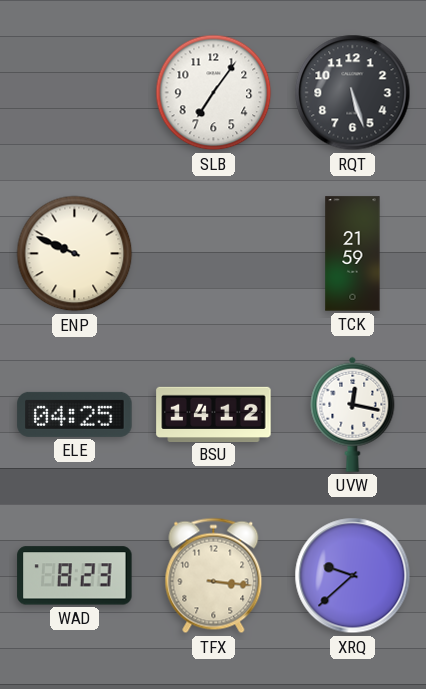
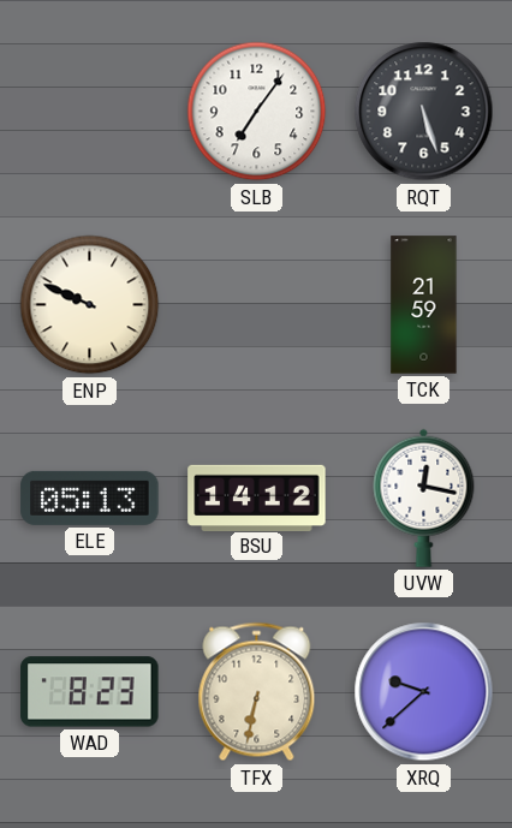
ELE: 04:25 -> 05:13
TFX: 3:16 -> 6:32
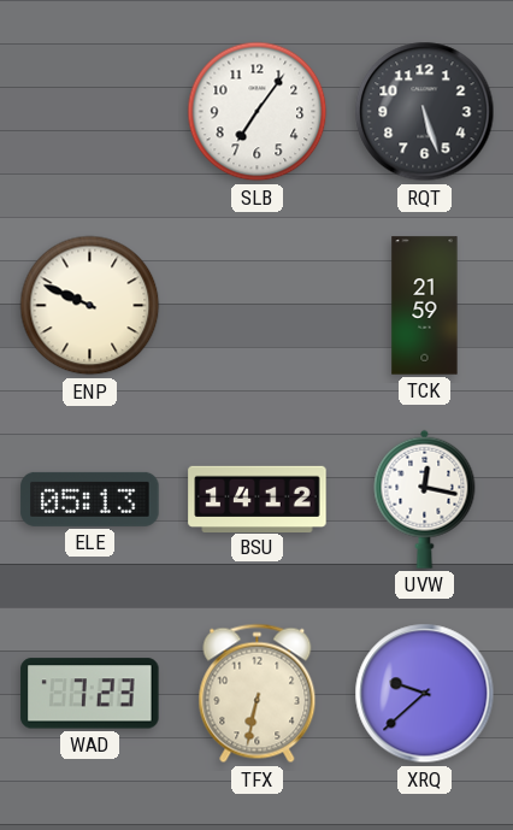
WAD: 8:23 -> 7:23
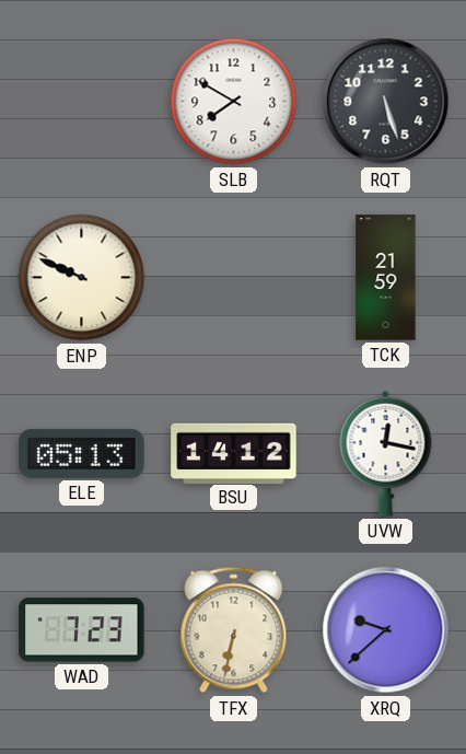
SLB: 7:06 -> 7:50
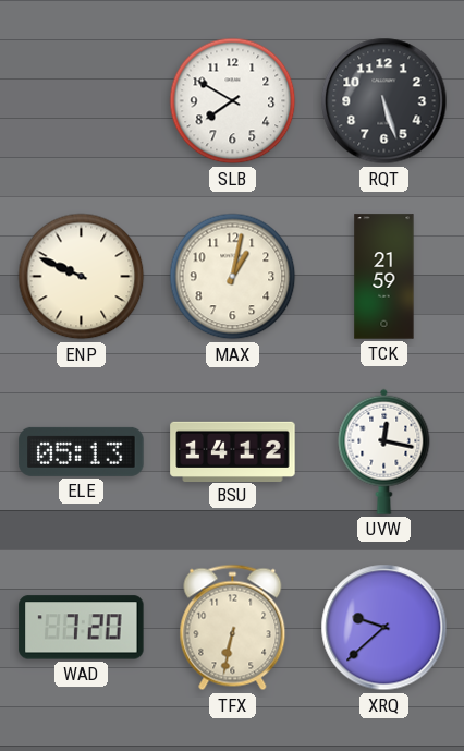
MAX: none -> 1:02
WAD: 7:23 -> 7:20
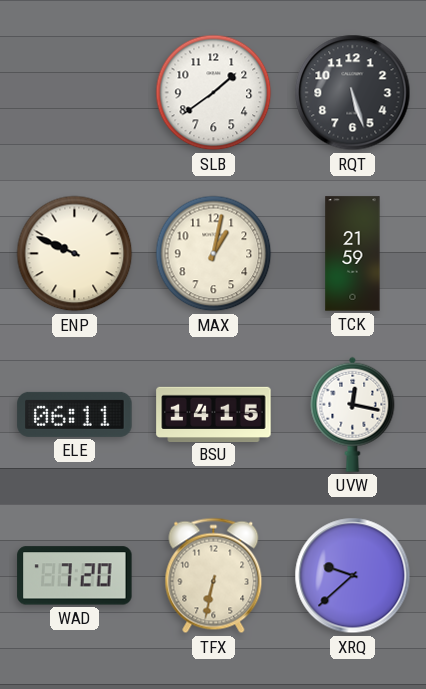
SLB: 7:50 -> 1:39
ELE: 05:13 -> 06:11
BSU: 14:12 -> 14:15
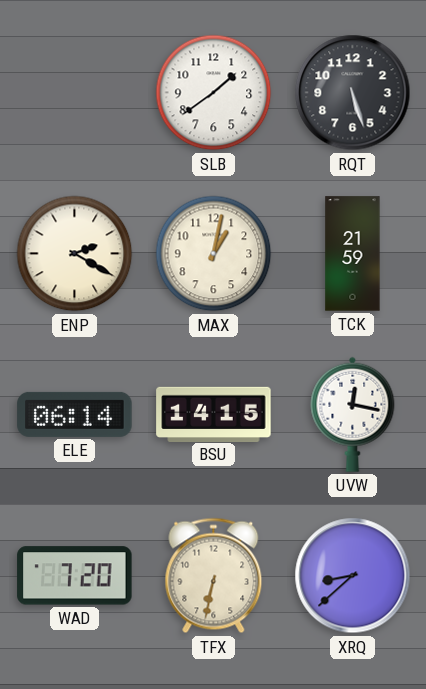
ENP: 9:49 -> 2:20
ELE: 06:11 -> 06:14
XRQ: 9:38 -> 8:38
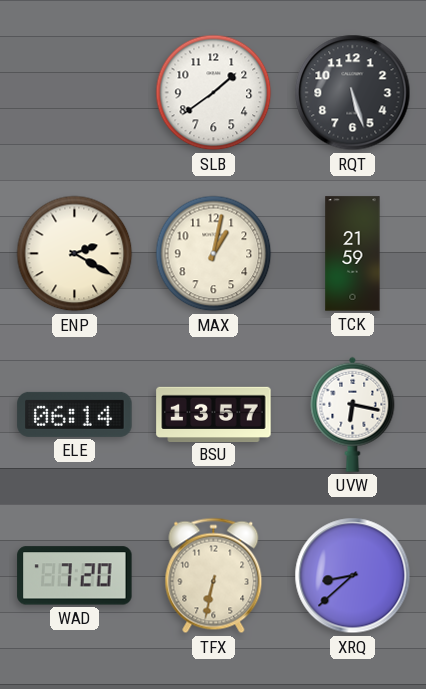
BSU: 14:15 -> 13:57
UVW: 12:17 -> 6:17
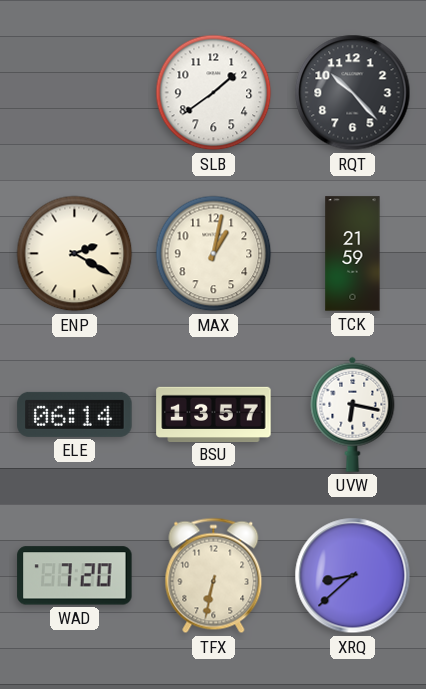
RQT: 5:27 -> 10:23
